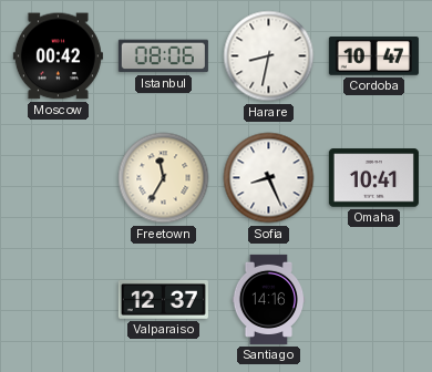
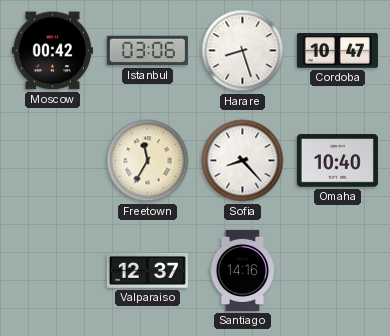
Istanbul: 08:06 -> 03:06
Harare: 8:32 -> 8:27
Sofia: 8:26 -> 8:23
Omaha: 10:41 -> 10:40
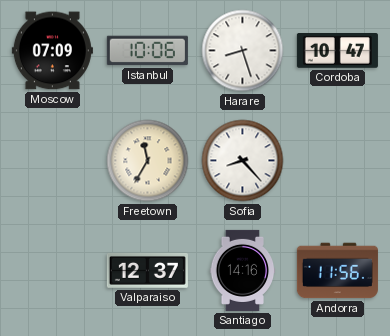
Moscow: 00:42 -> 07:09
Istanbul: 03:06 -> 10:06
Omaha: 10:40 -> none
Andorra: none -> 11:56
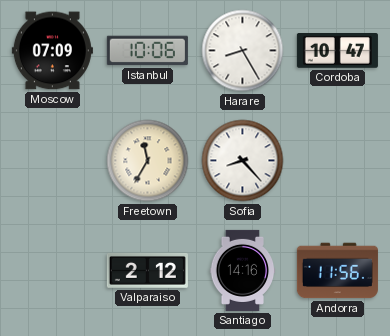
Harare: 8:27 -> 8:25
Valparaiso: 12:37 -> 2:12
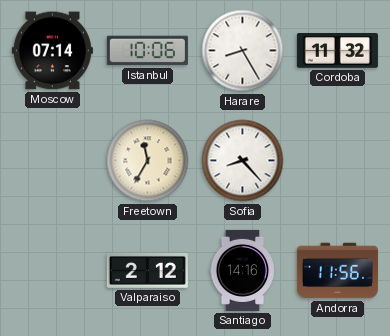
Moscow: 07:09 -> 07:14
Cordoba: 10:47 -> 11:32
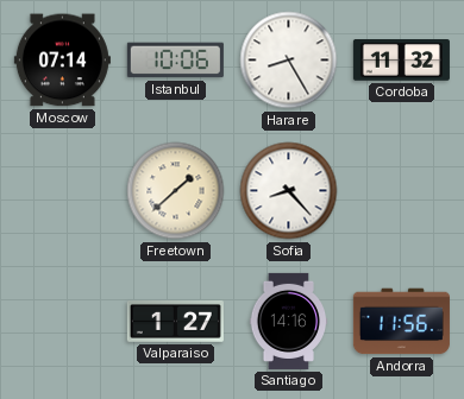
Freetown: 11:35 -> 1:38
Valparaiso: 2:12 -> 1:27
